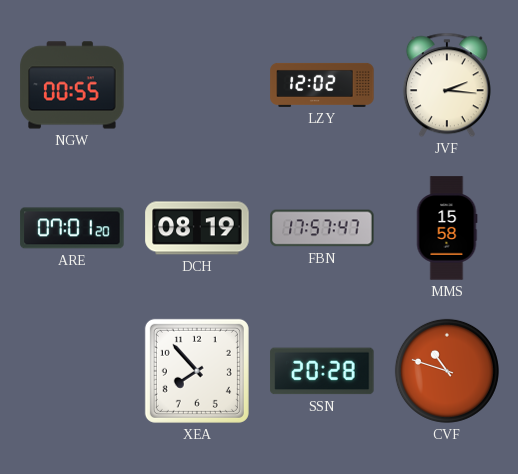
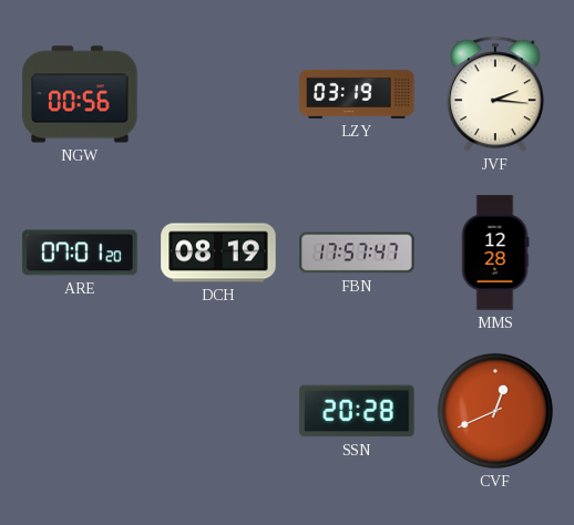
NGW: 00:55 -> 00:56
LZY: 12:02 -> 03:19
MMS: 15:58 -> 12:28
XEA: 7:53 -> none
CVF: 10:48 -> 12:41
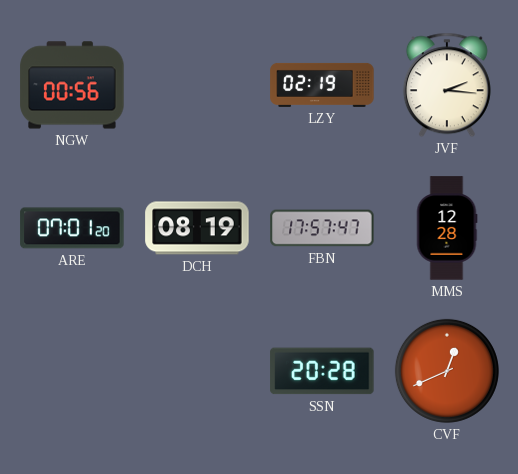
LZY: 03:19 -> 02:19
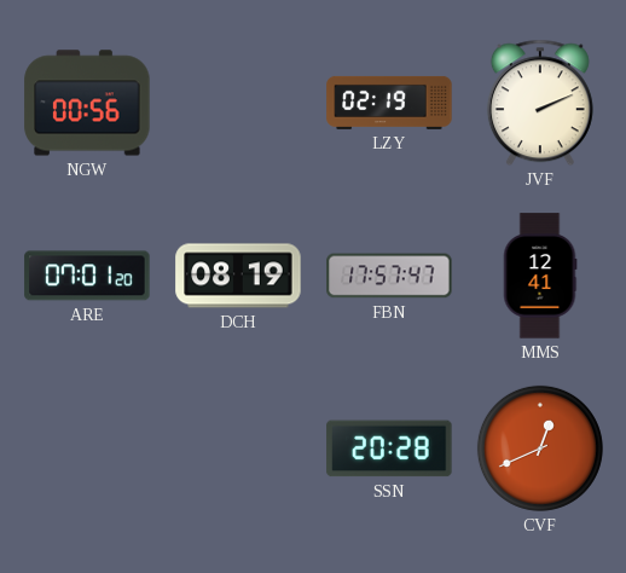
JVF: 2:16 -> 2:11
MMS: 12:28 -> 12:41
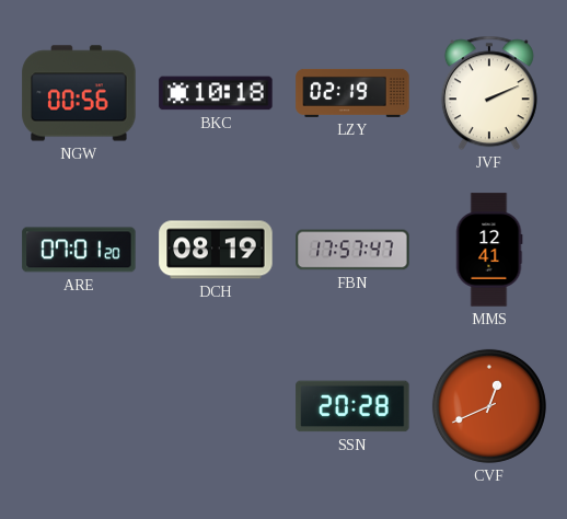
BKC: none -> 10:18
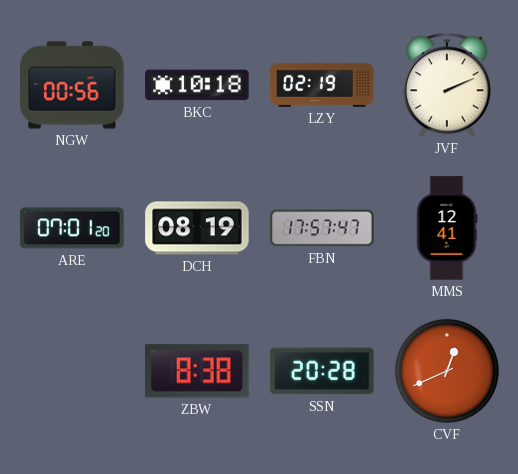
ZBW: none -> 8:38
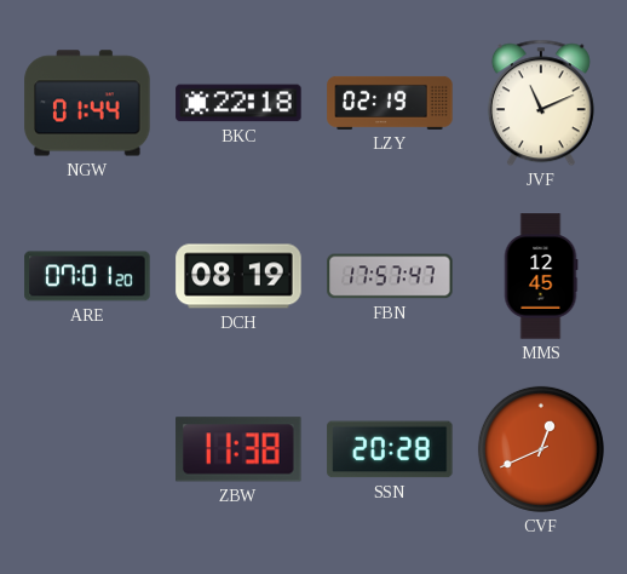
NGW: 00:56 -> 01:44
BKC: 10:18 -> 22:18
JVF: 2:11 -> 11:11
MMS: 12:41 -> 12:45
ZBW: 8:38 -> 11:38
